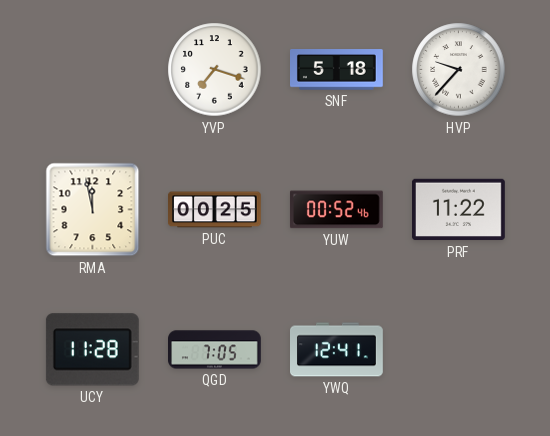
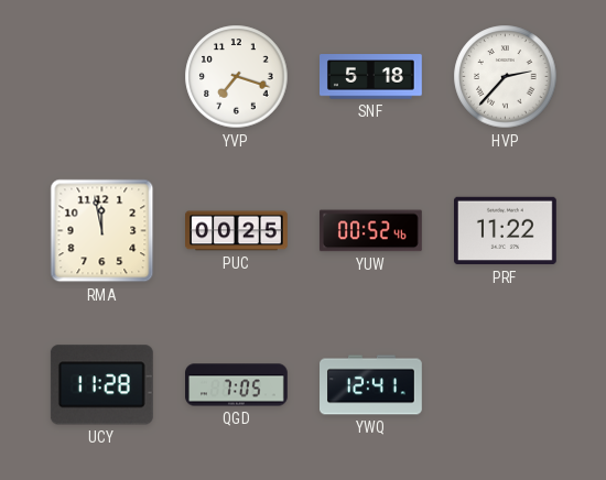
HVP: 9:37 -> 2:37
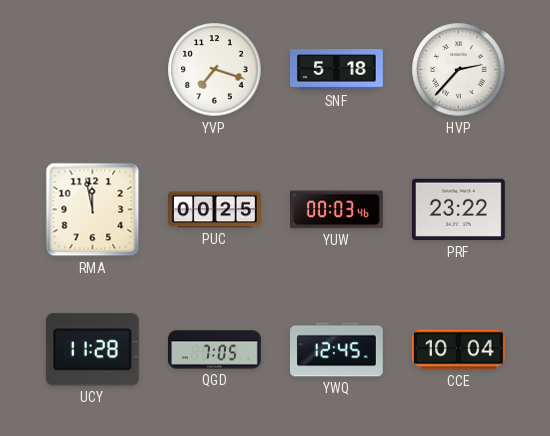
YUW: 00:52 -> 00:03
PRF: 11:22 -> 23:22
YWQ: 12:41 -> 12:45
CCE: none -> 10:04
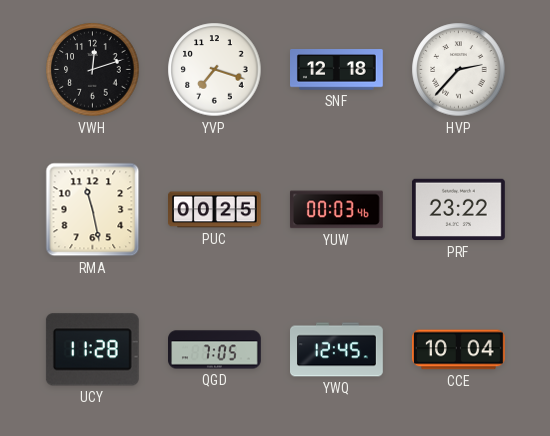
VWH: none -> 12:12
SNF: 5:18 -> 12:18
RMA: 11:58 -> 11:28
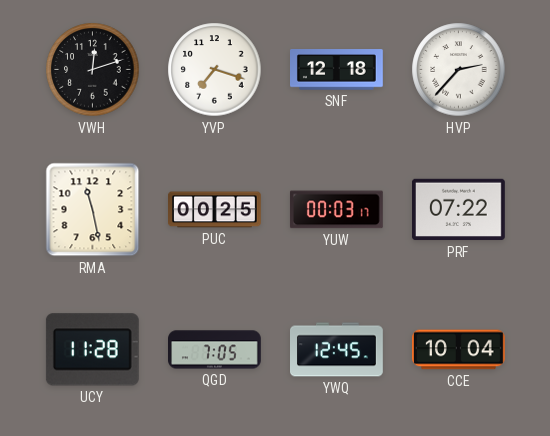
YUW: 00:03:46 -> 00:03:17
PRF: 23:22 -> 07:22
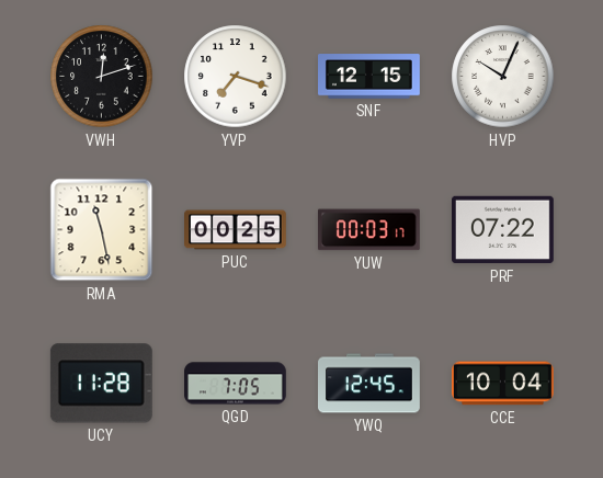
SNF: 12:18 -> 12:15
HVP: 2:37 -> 10:04
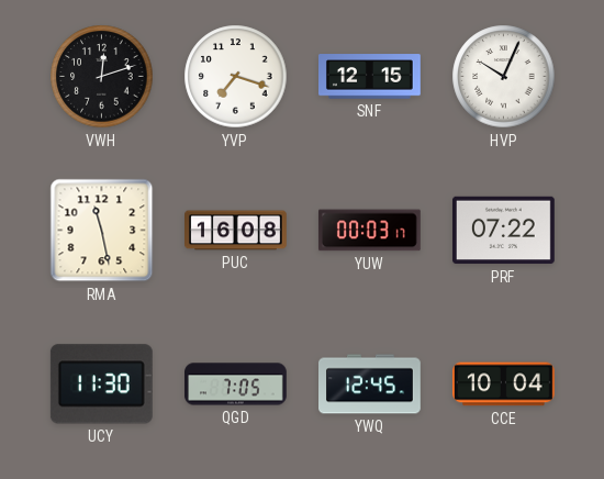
PUC: 00:25 -> 16:08
UCY: 11:28 -> 11:30
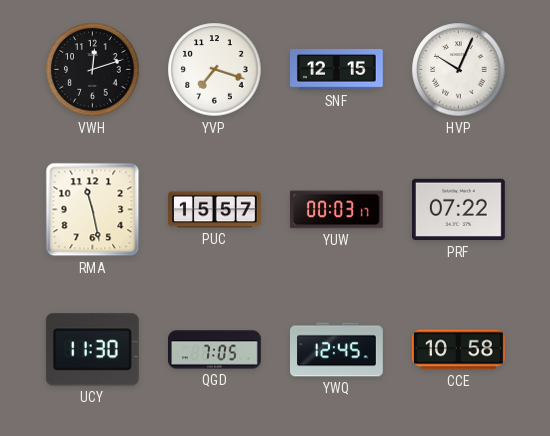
PUC: 16:08 -> 15:57
CCE: 10:04 -> 10:58
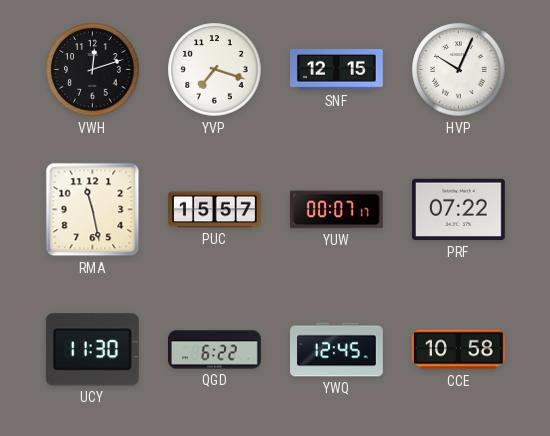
YUW: 00:03 -> 00:07
QGD: 7:05 -> 6:22
